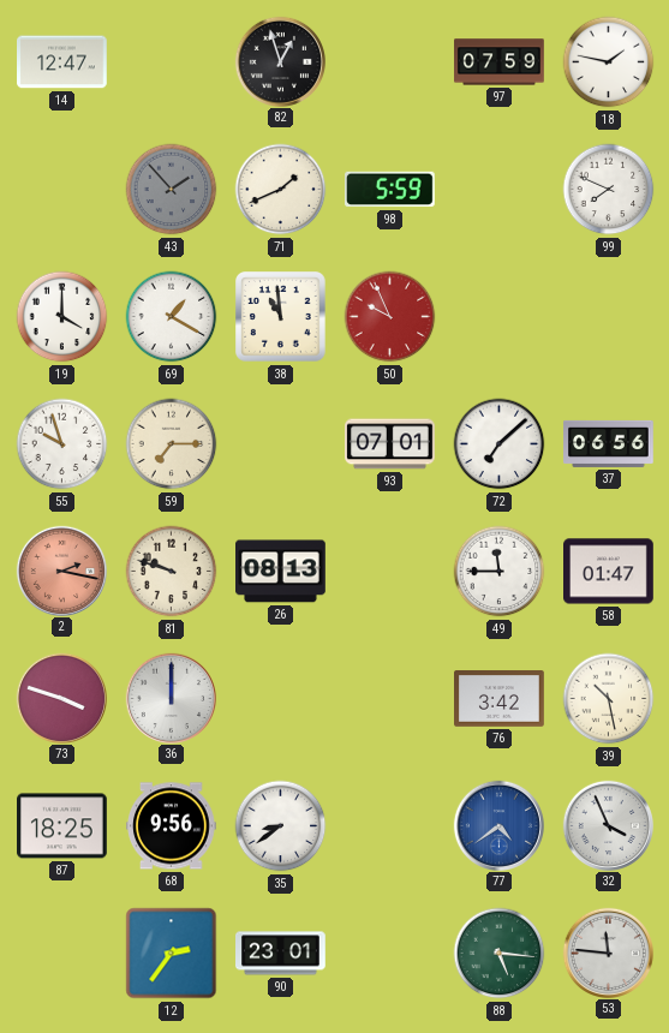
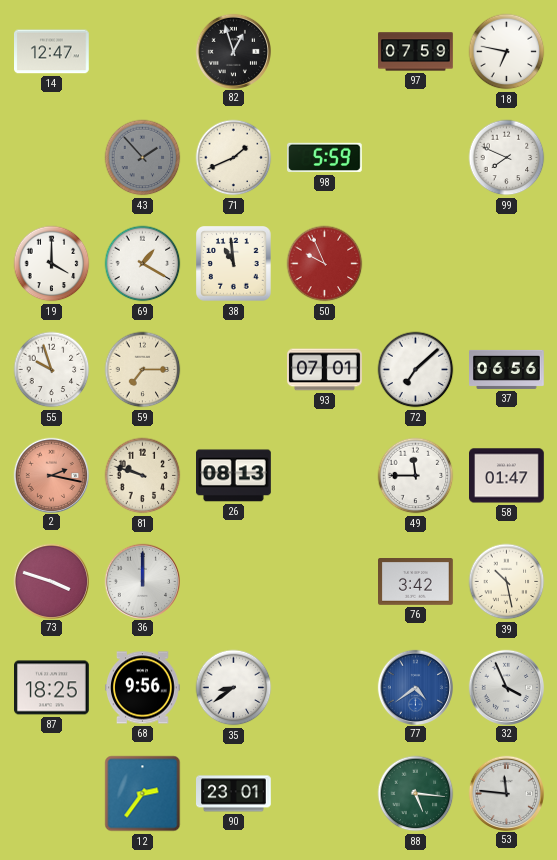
18: 1:47 -> 6:47
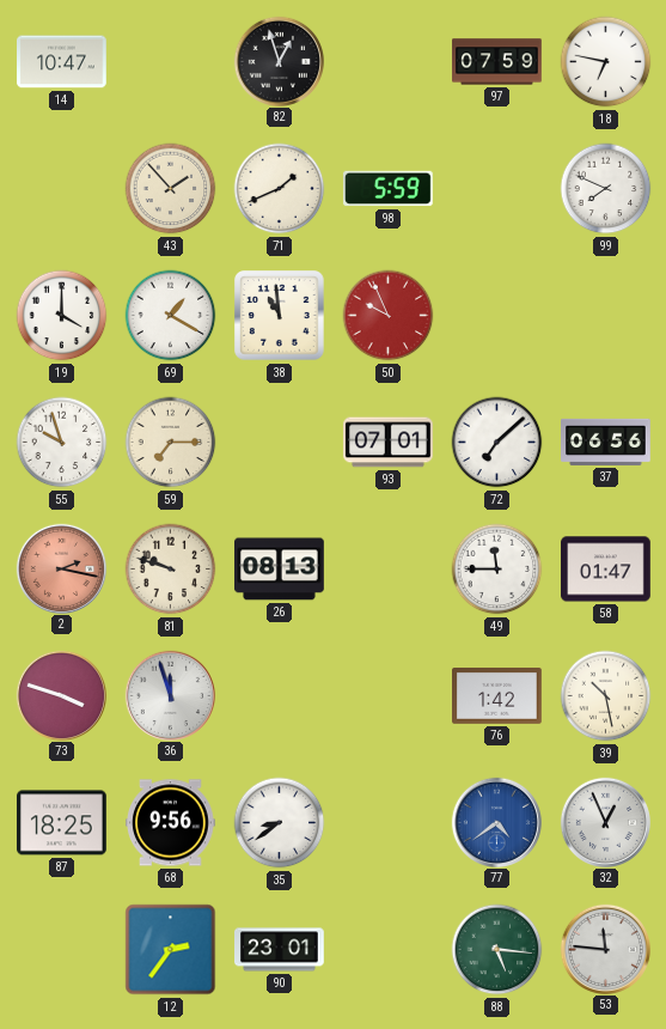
14: 12:47 -> 10:47
43 dial: grey -> cream
36: 12:00 -> 11:57
76: 3:42 -> 1:42
32: 3:56 -> 12:56
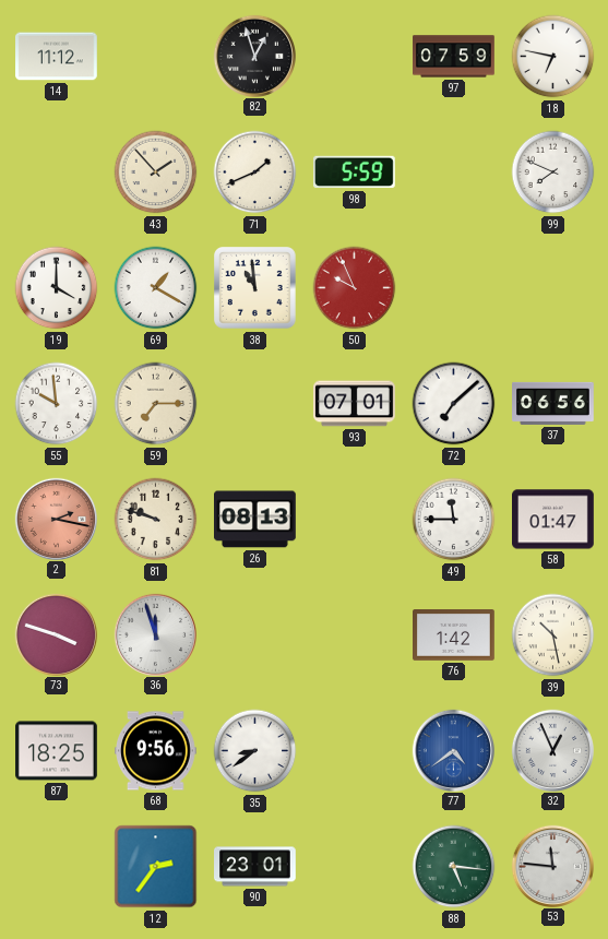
14: 10:47 -> 11:12
55: 9:57 -> 9:59
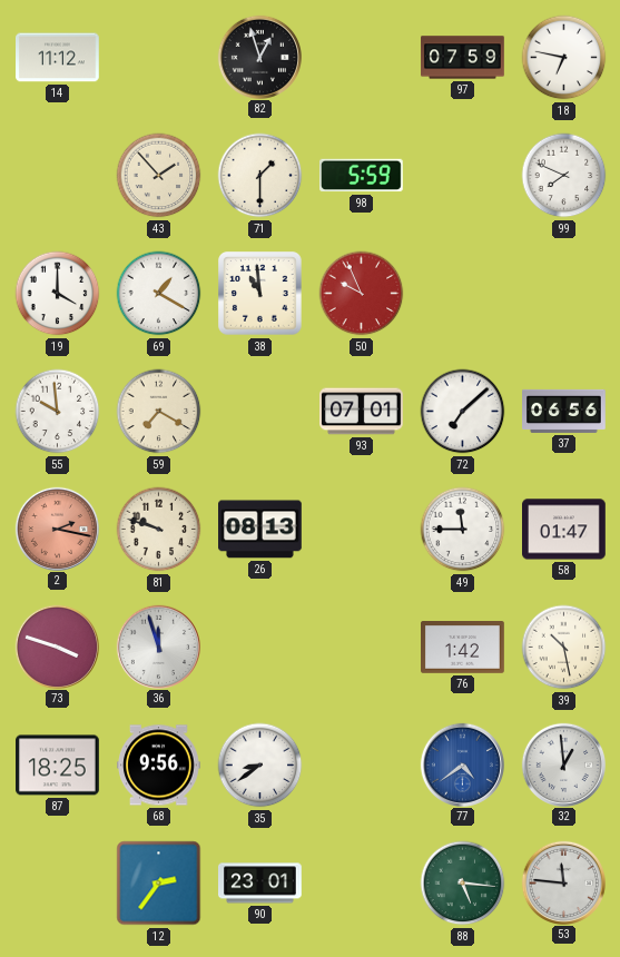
71: 1:41 -> 1:30
59: 7:15 -> 7:20
32: 12:56 -> 12:59
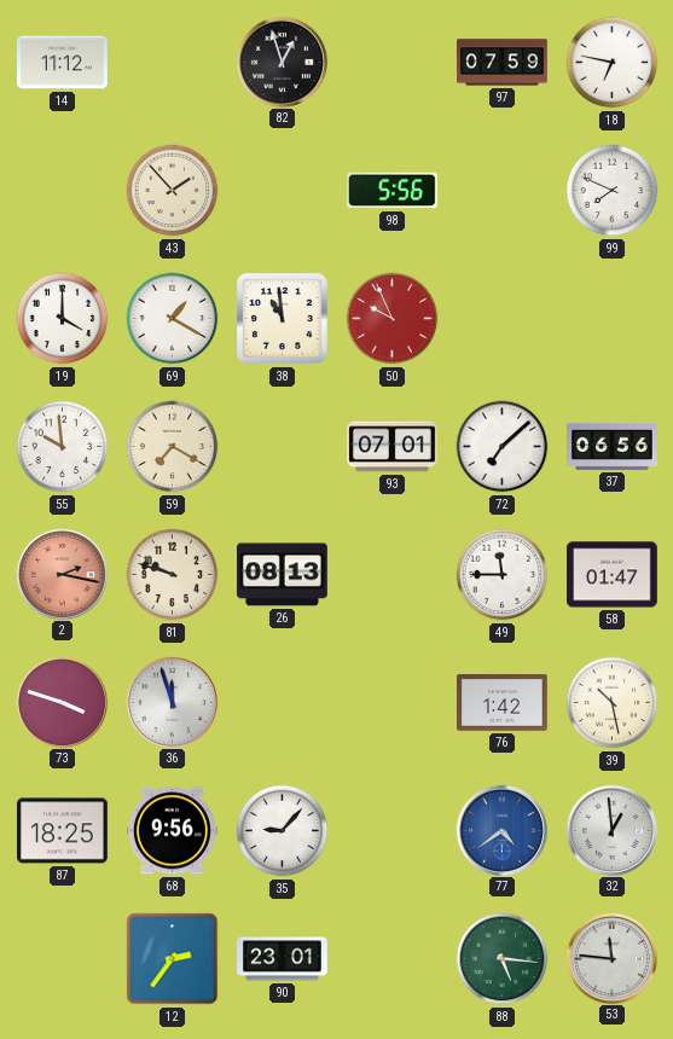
71: 1:30 -> none
98: 5:59 -> 5:56
35: 8:39 -> 9:07
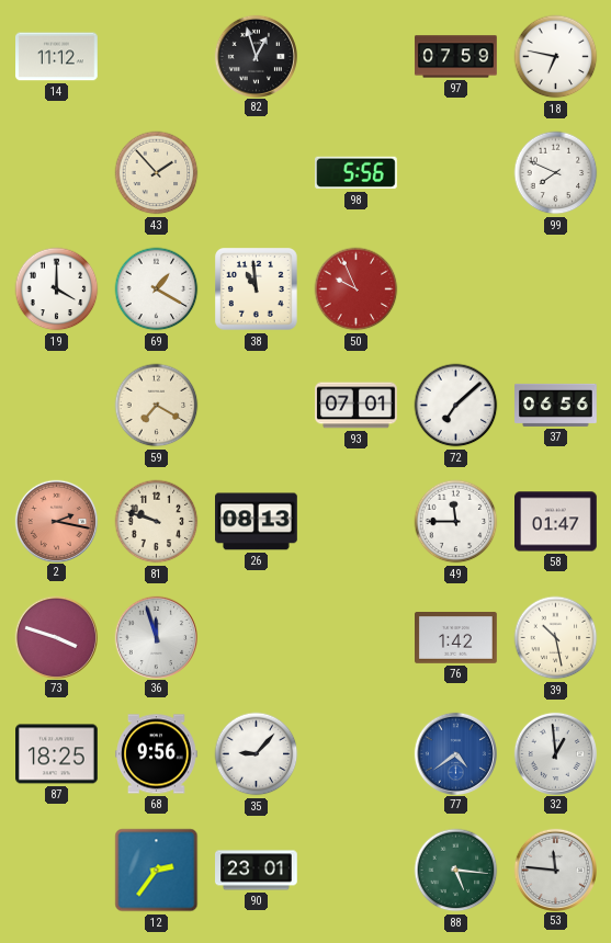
55: 9:59 -> none
